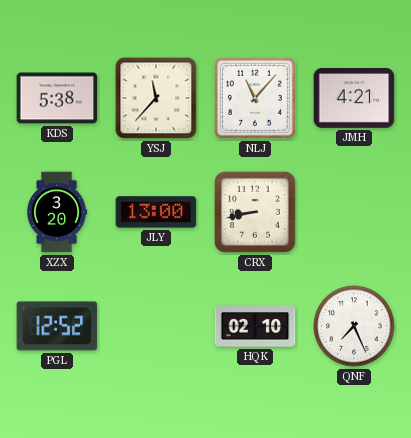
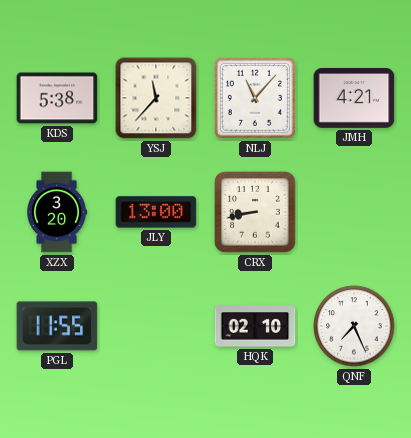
PGL: 12:52 -> 11:55
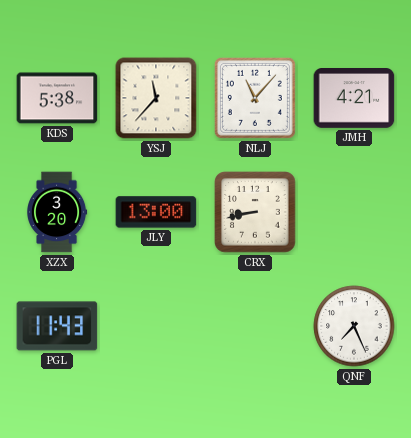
PGL: 11:55 -> 11:43
HQK: 02:10 -> none
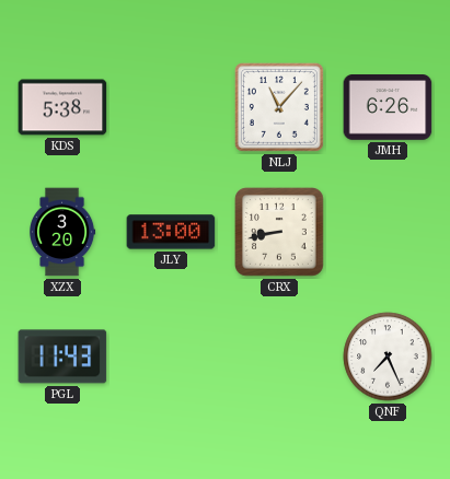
YSJ: 11:37 -> none
JMH: 4:21 -> 6:26
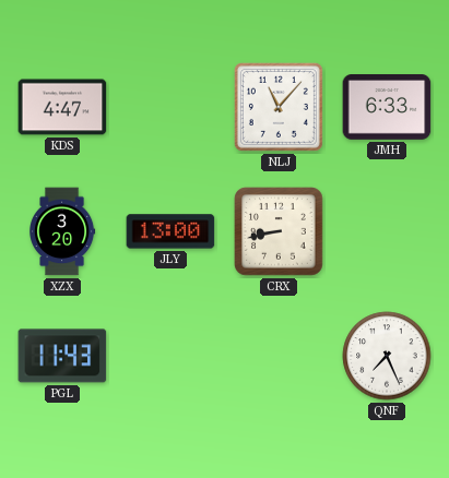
KDS: 5:38 -> 4:47
JMH: 6:26 -> 6:33
